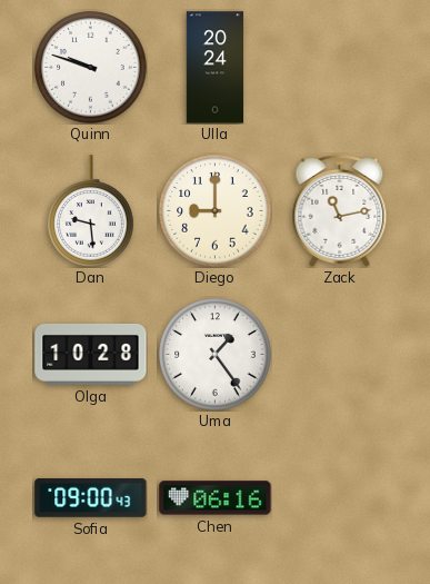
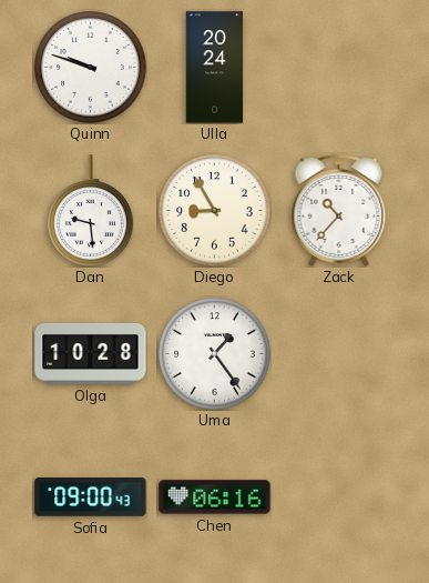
Diego: 9:00 -> 8:55
Zack: 11:13 -> 10:37
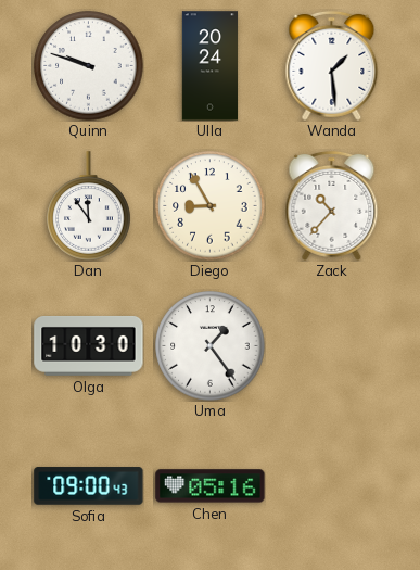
Wanda: none -> 1:29
Dan: 9:29 -> 11:54
Olga: 10:28 -> 10:30
Chen: 06:16 -> 05:16
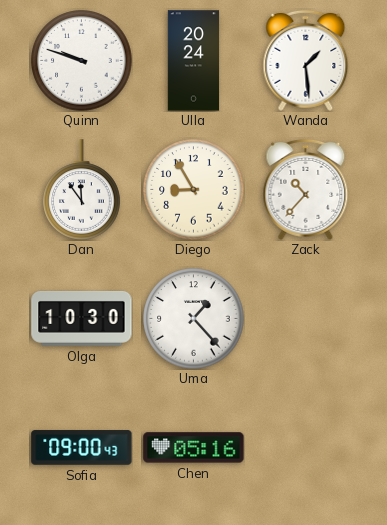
Uma: 1:24 -> 1:23
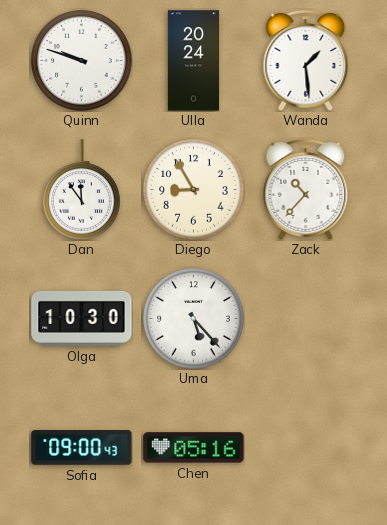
Uma: 1:23 -> 5:23
